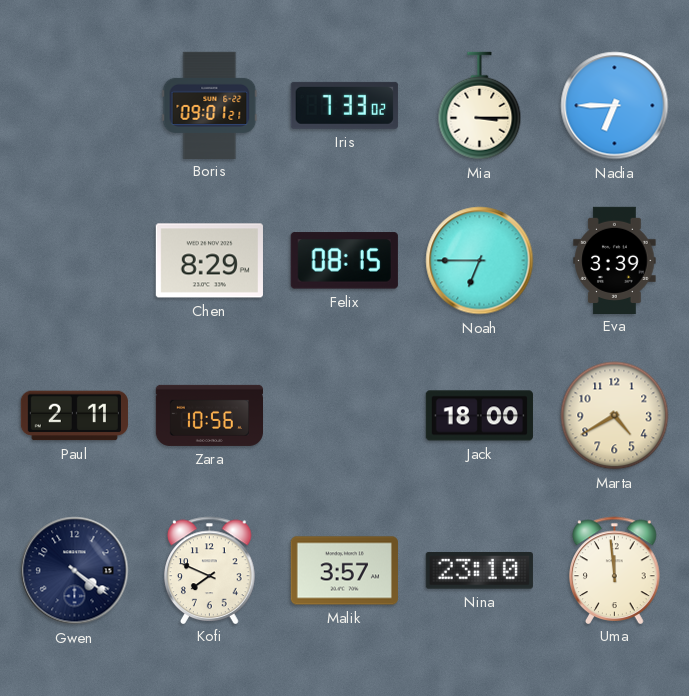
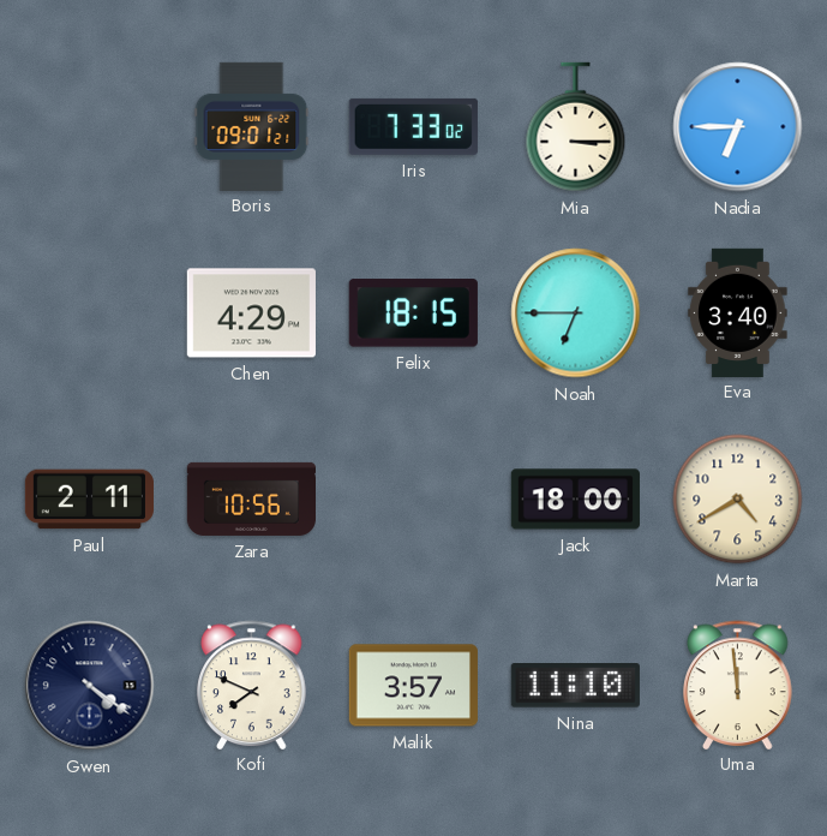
Chen: 8:29 -> 4:29
Felix: 08:15 -> 18:15
Eva: 3:39 -> 3:40
Nina: 23:10 -> 11:10
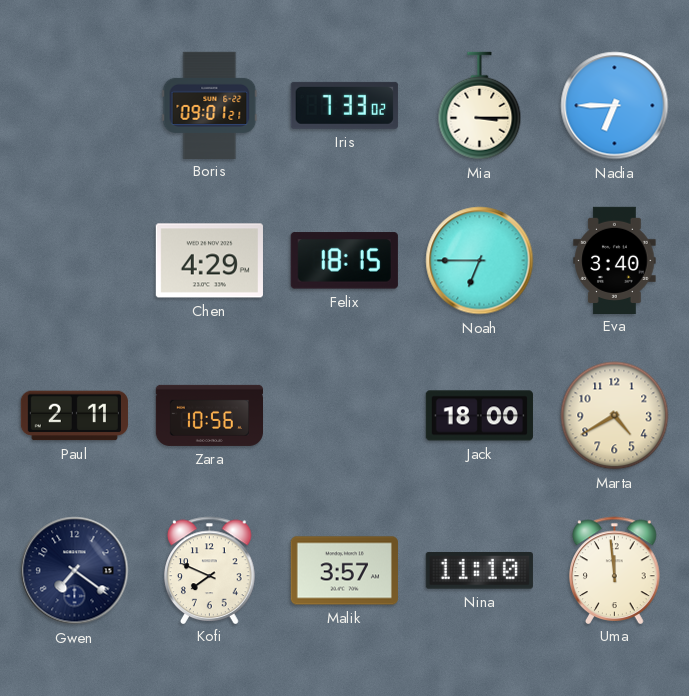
Gwen: 4:21 -> 7:21
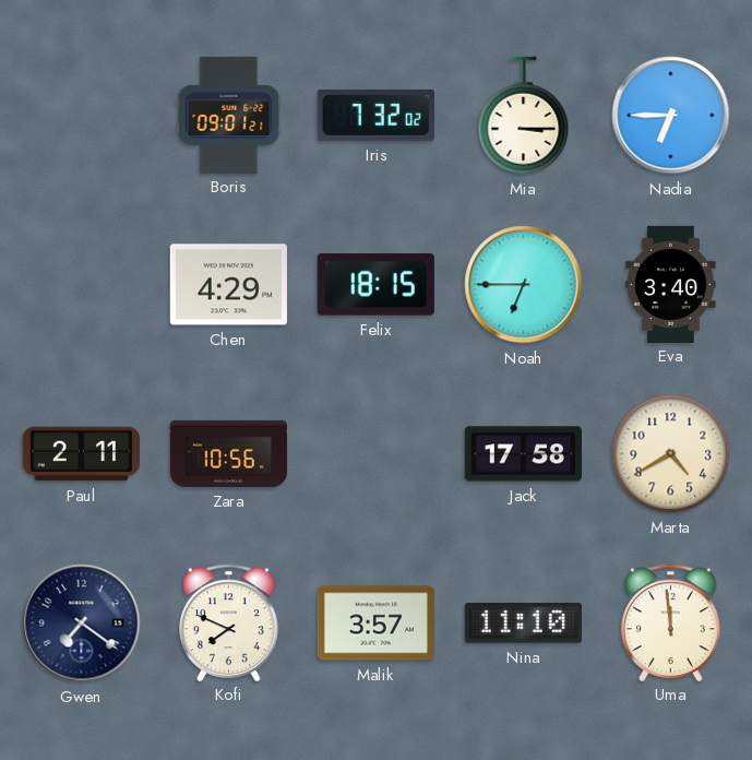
Iris: 7:33 -> 7:32
Jack: 18:00 -> 17:58
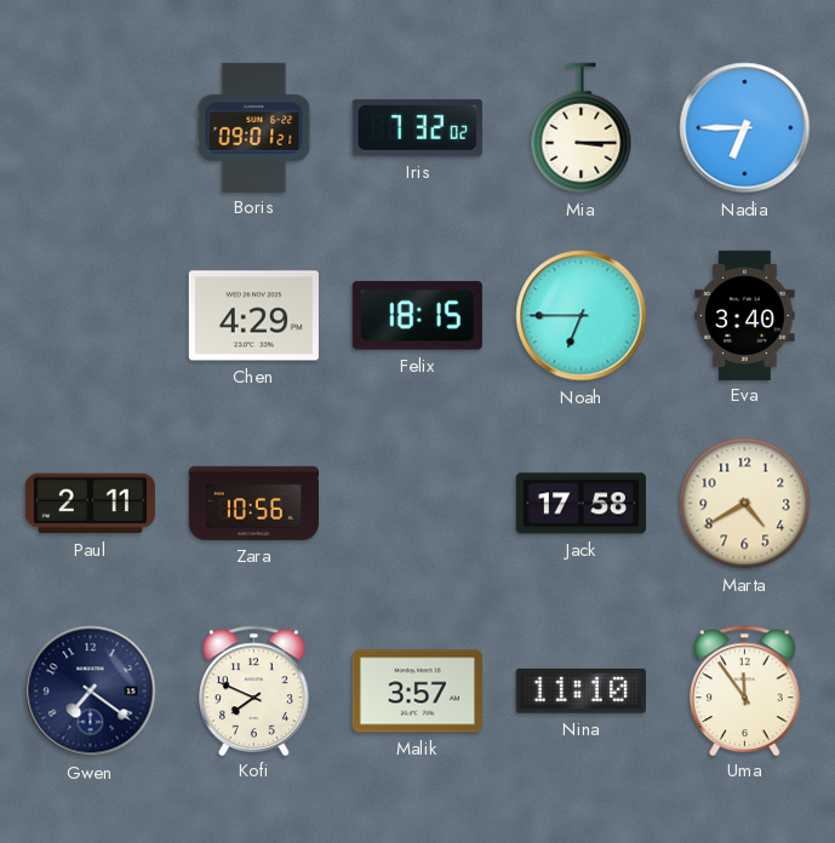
Uma: 11:59 -> 11:54
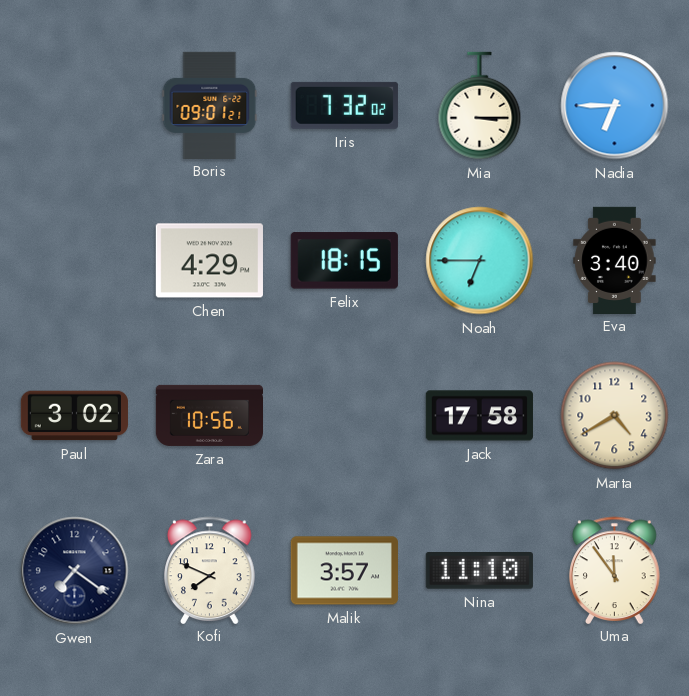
Paul: 2:11 -> 3:02
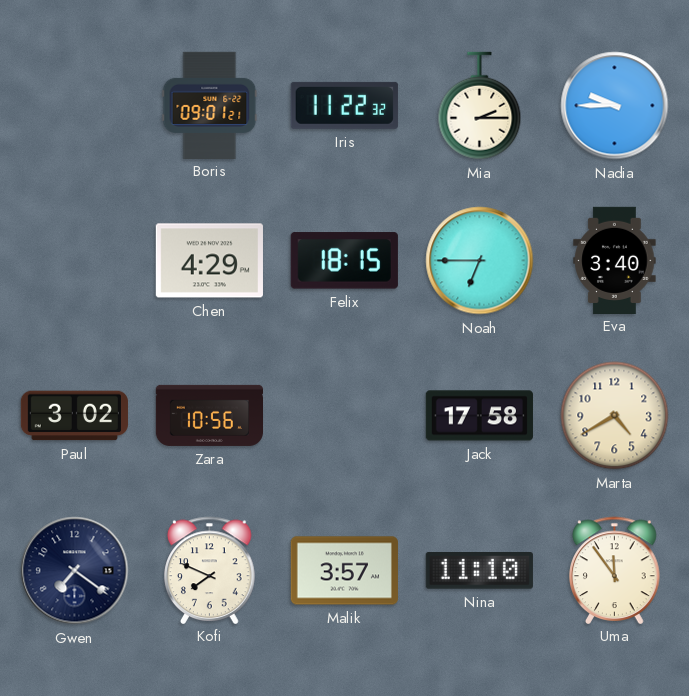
Iris: 7:32 -> 11:22
Mia: 3:15 -> 2:15
Nadia: 6:45 -> 9:45
